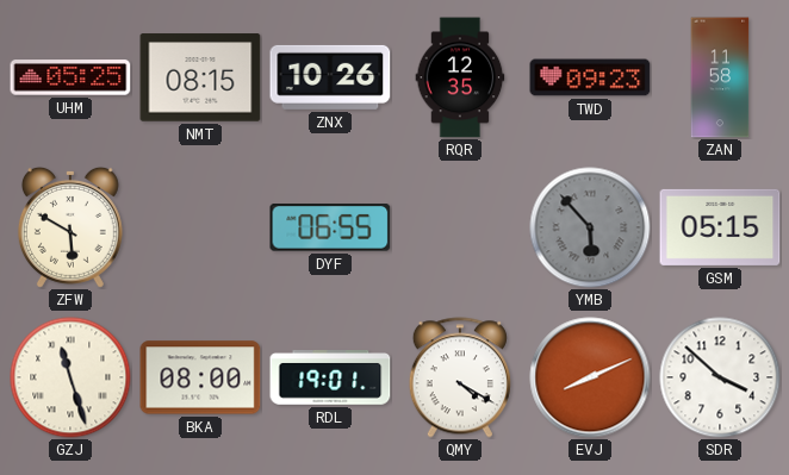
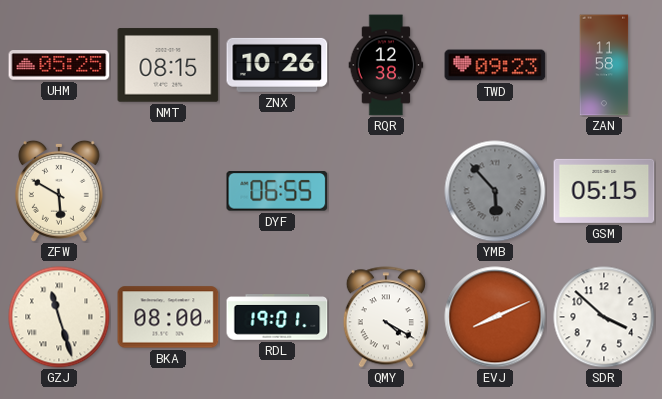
RQR: 12:35 -> 12:38
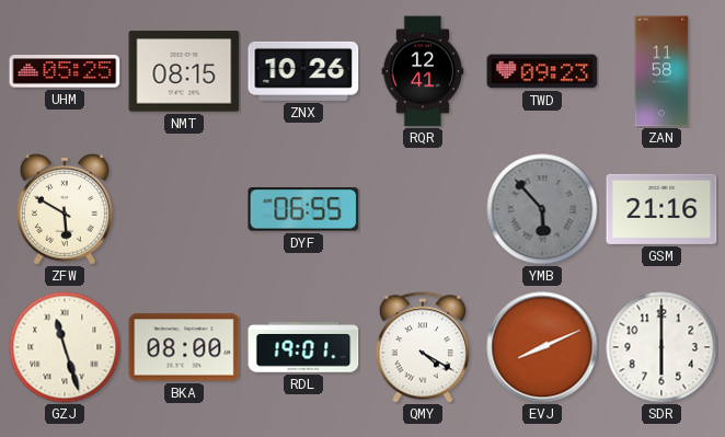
RQR: 12:38 -> 12:41
GSM: 05:15 -> 21:16
SDR: 3:52 -> 6:00
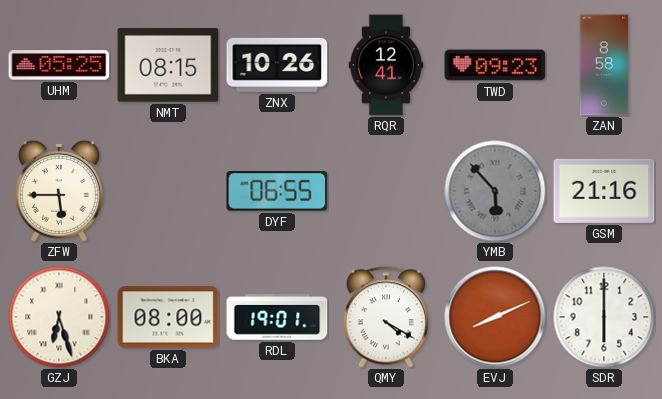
ZAN: 11:58 -> 8:58
ZFW: 5:50 -> 5:45
GZJ: 11:27 -> 6:27
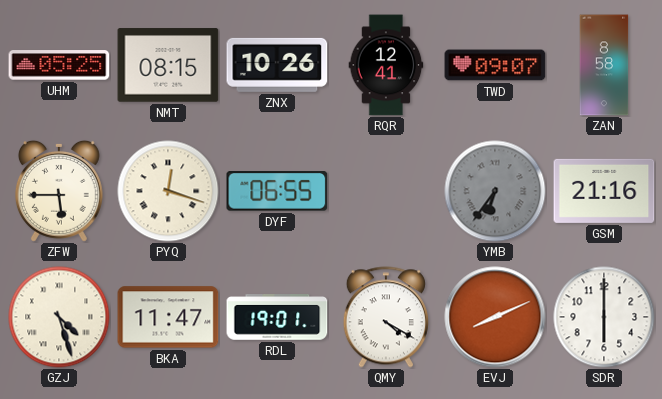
TWD: 09:23 -> 09:07
PYQ: none -> 12:18
YMB: 5:53 -> 6:36
GZJ: 6:27 -> 4:27
BKA: 08:00 -> 11:47
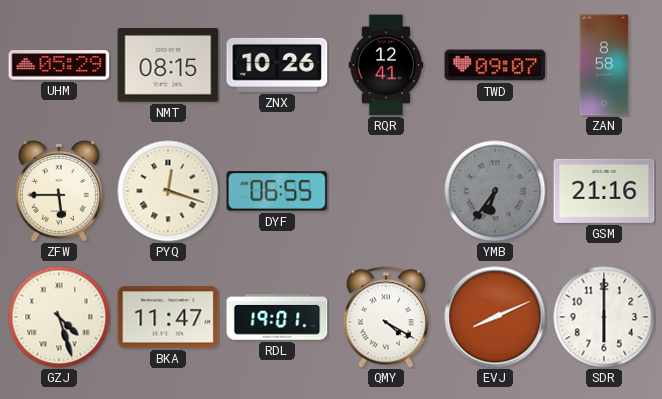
UHM: 05:25 -> 05:29
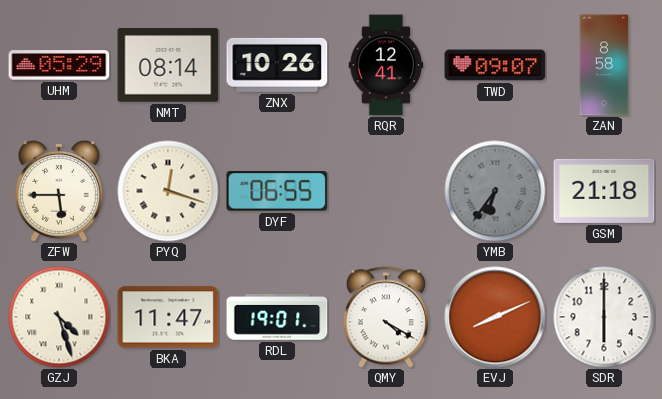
NMT: 08:15 -> 08:14
GSM: 21:16 -> 21:18
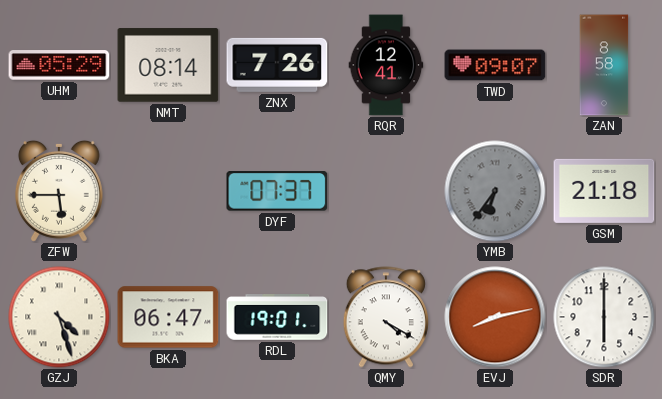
ZNX: 10:26 -> 7:26
PYQ: 12:18 -> none
DYF: 06:55 -> 07:37
BKA: 11:47 -> 06:47
EVJ: 8:11 -> 8:13
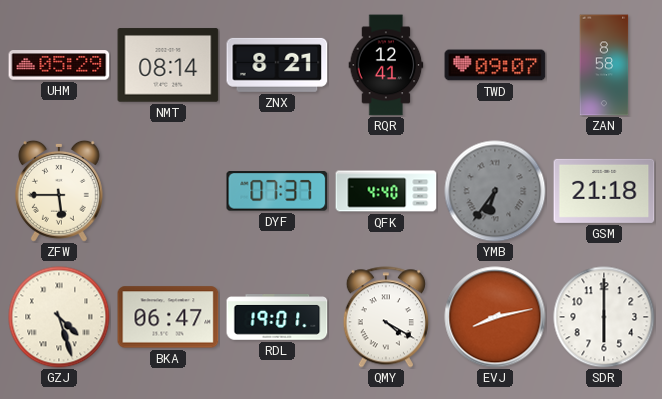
ZNX: 7:26 -> 8:21
QFK: none -> 4:40
